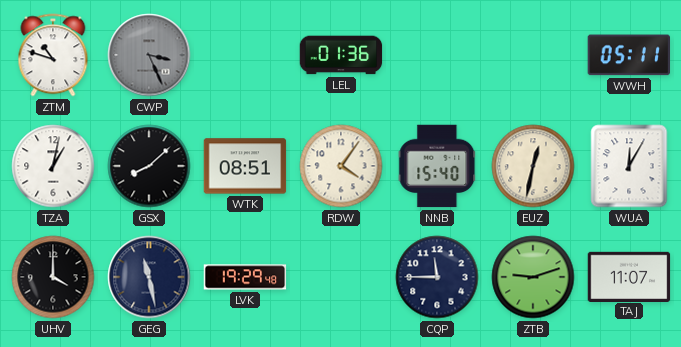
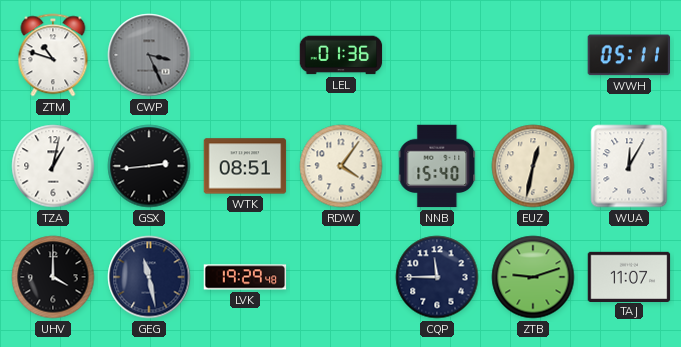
GSX: 8:08 -> 2:44
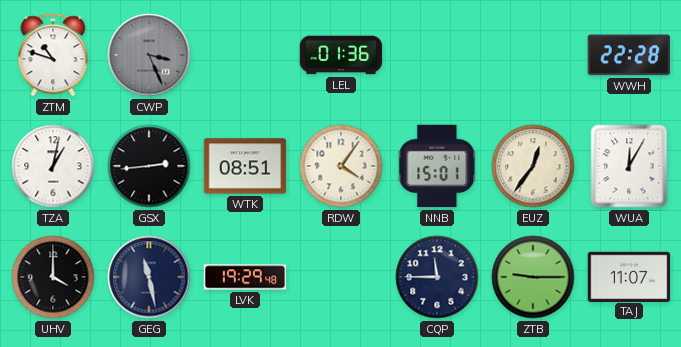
WWH: 05:11 -> 22:28
NNB: 15:40 -> 15:01
EUZ: 12:32 -> 12:36
ZTB: 9:12 -> 9:15
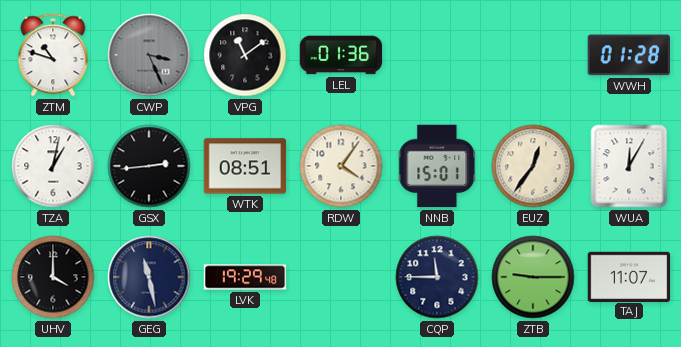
VPG: none -> 11:09
WWH: 22:28 -> 01:28
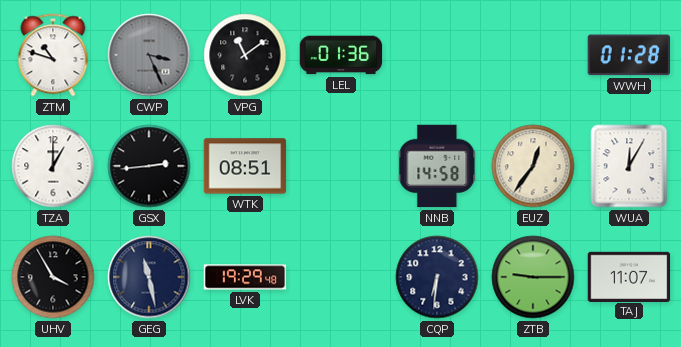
TZA: 1:02 -> 1:00
RDW: 4:06 -> none
NNB: 15:01 -> 14:58
UHV: 4:00 -> 3:55
CQP: 11:45 -> 6:31
